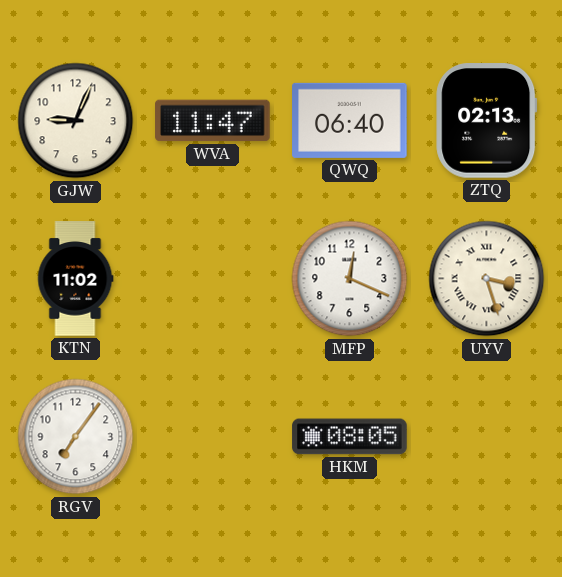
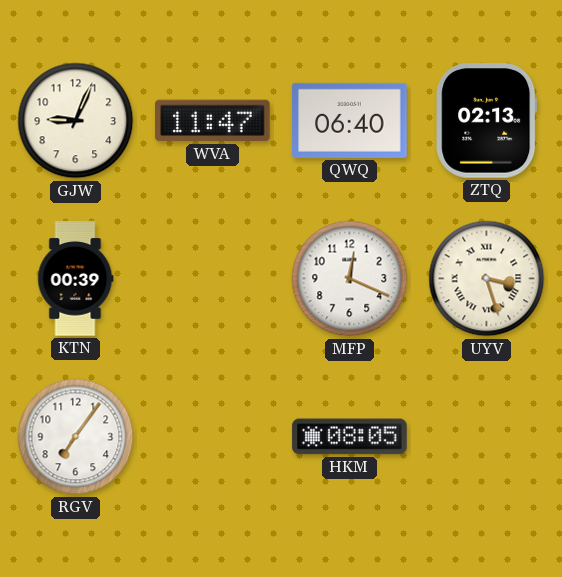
KTN: 11:02 -> 00:39
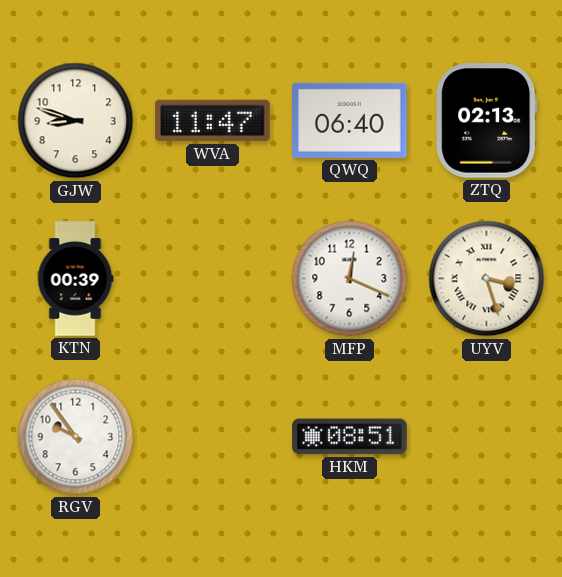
GJW: 9:04 -> 8:48
RGV: 7:06 -> 9:54
HKM: 08:05 -> 08:51
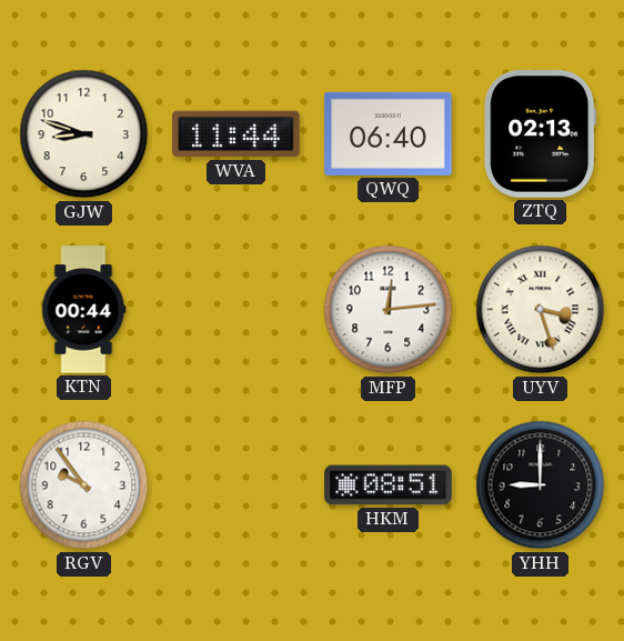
WVA: 11:47 -> 11:44
KTN: 00:39 -> 00:44
MFP: 12:19 -> 12:14
YHH: none -> 9:00
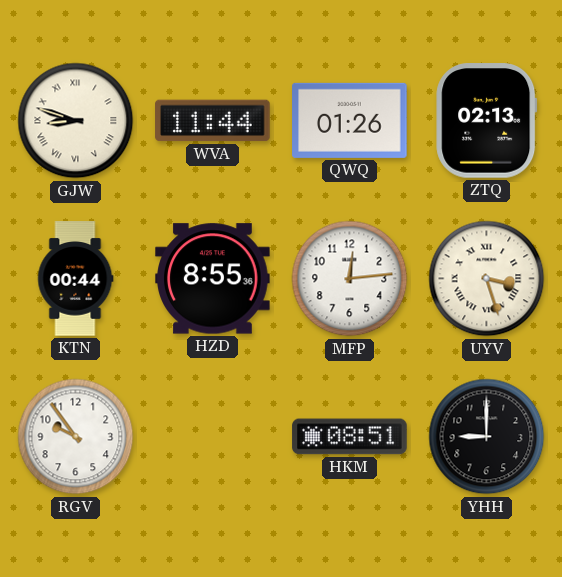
GJW numerals: Arabic -> Roman
QWQ: 06:40 -> 01:26
HZD: none -> 8:55
